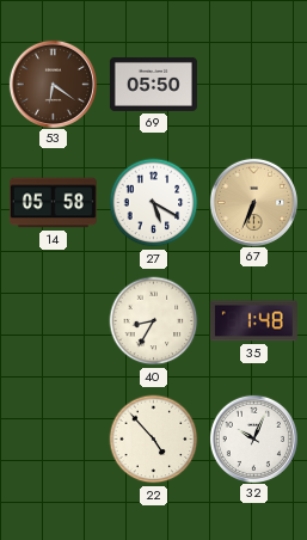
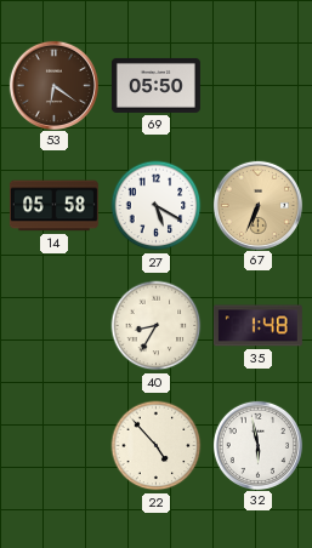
32: 10:04 -> 5:58
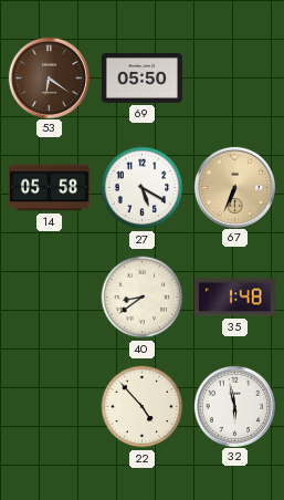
40: 8:35 -> 8:39
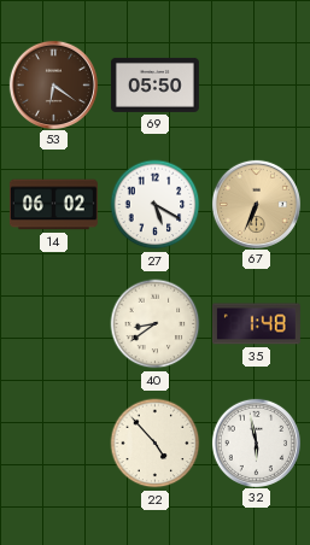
14: 05:58 -> 06:02
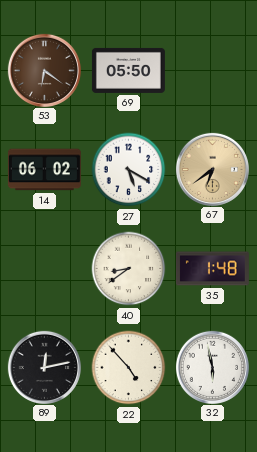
67: 6:34 -> 6:39
89: none -> 12:13
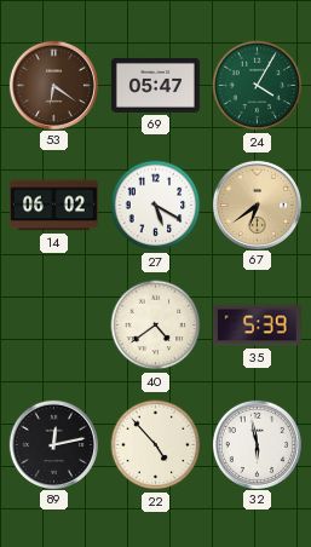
69: 05:50 -> 05:47
24: none -> 4:05
40: 8:39 -> 4:39
35: 1:48 -> 5:39
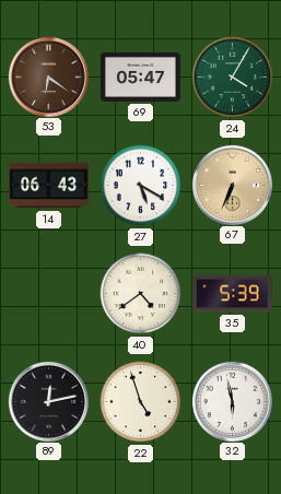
14: 06:02 -> 06:43
67: 6:39 -> 6:34
22: 4:53 -> 4:57
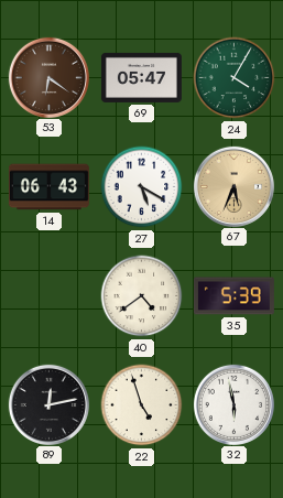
67: 6:34 -> 5:34
